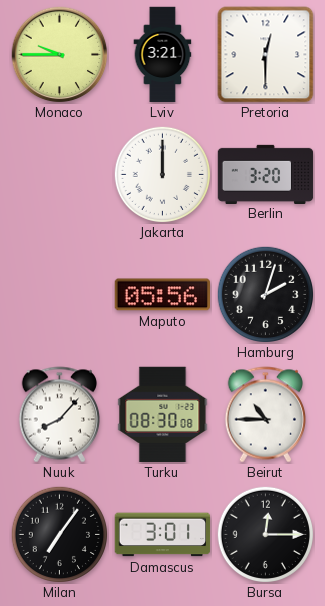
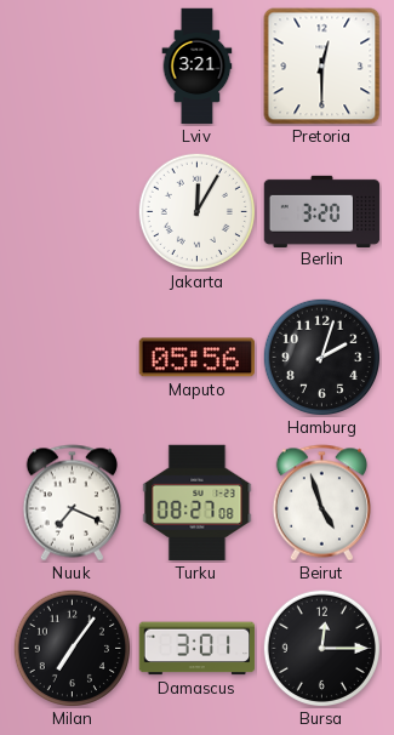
Monaco: 9:45 -> none
Jakarta: 12:00 -> 12:05
Nuuk: 8:07 -> 7:19
Turku: 08:30 -> 08:27
Beirut: 10:45 -> 4:57
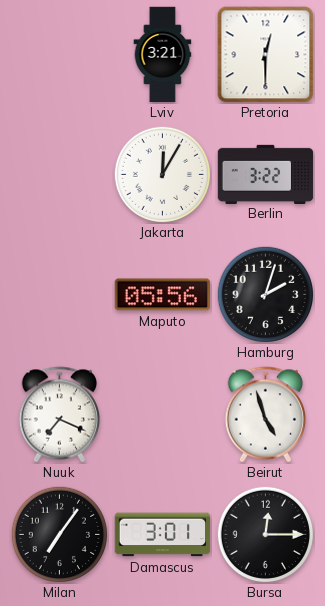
Berlin: 3:20 -> 3:22
Turku: 08:27 -> none
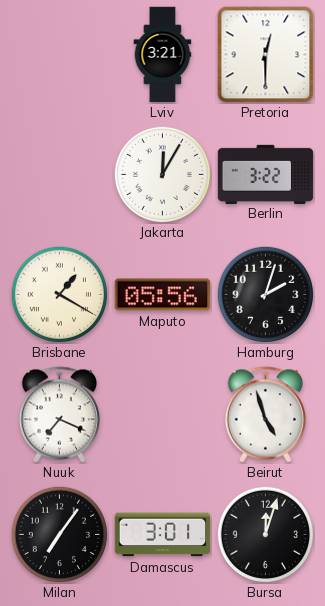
Brisbane: none -> 1:20
Bursa: 12:15 -> 12:03
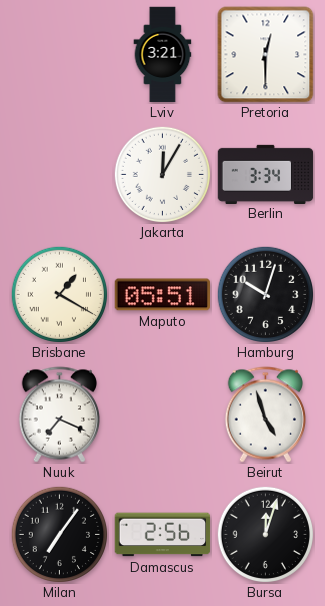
Berlin: 3:22 -> 3:34
Maputo: 05:56 -> 05:51
Hamburg: 2:03 -> 10:03
Damascus: 3:01 -> 2:56
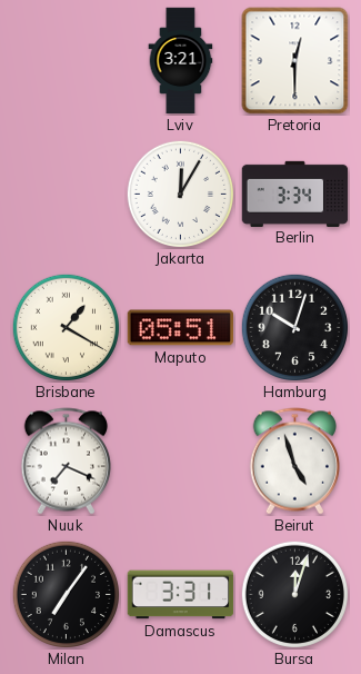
Damascus: 2:56 -> 3:31
